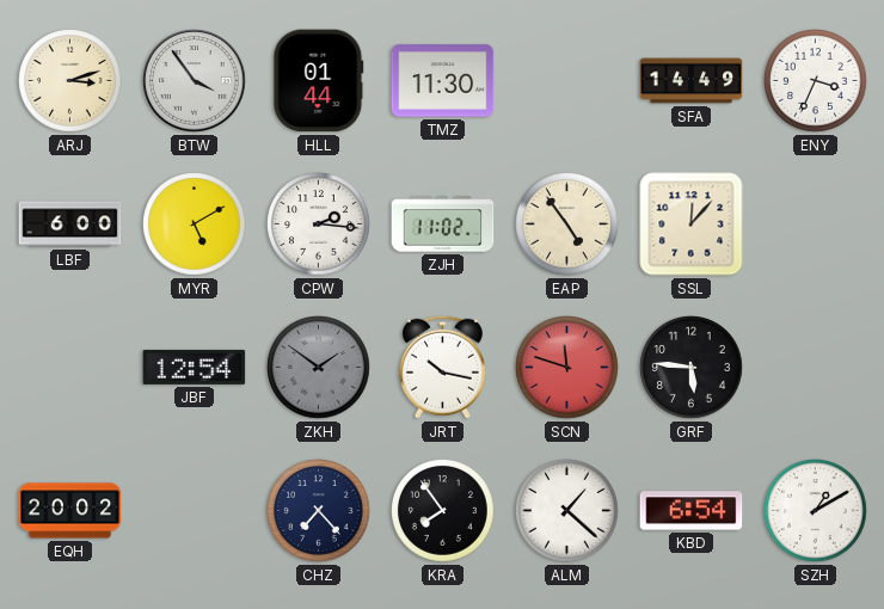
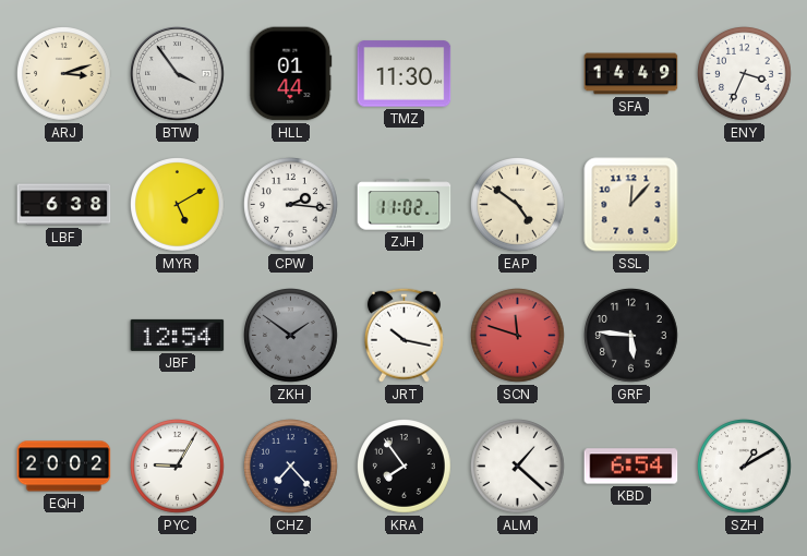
LBF: 6:00 -> 6:38
EAP: 4:54 -> 4:51
PYC: none -> 9:05
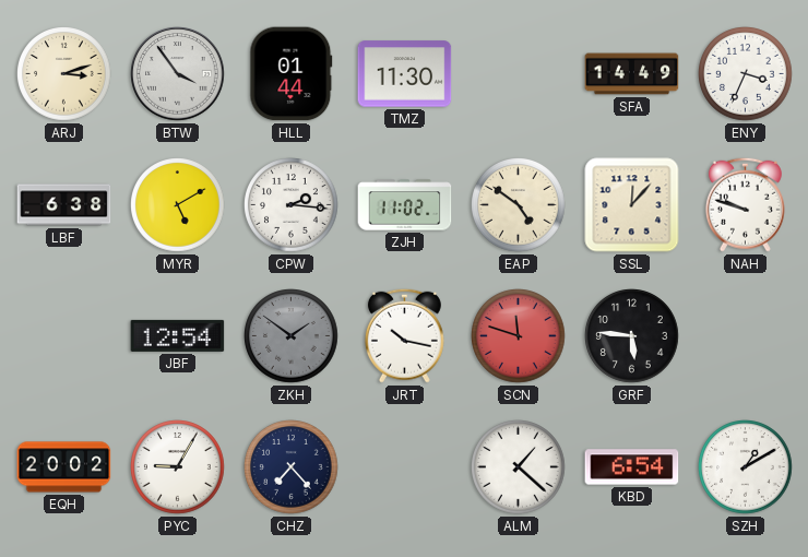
NAH: none -> 9:48
KRA: 7:54 -> none
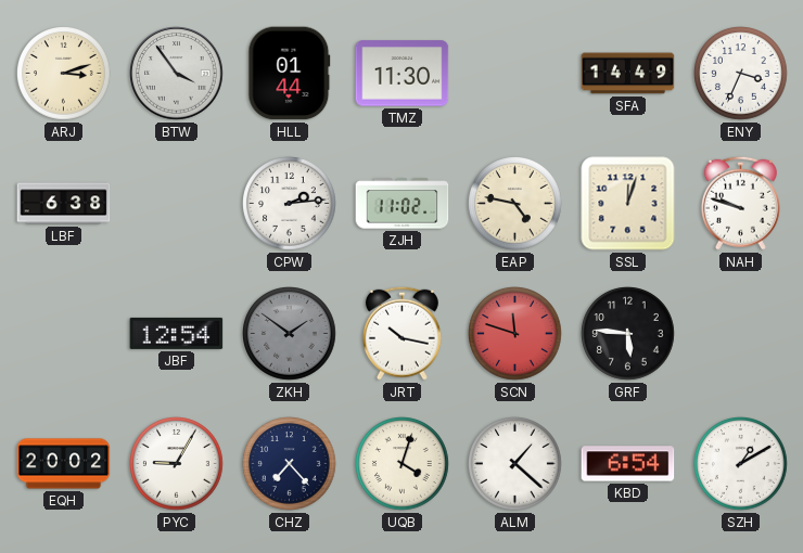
MYR: 5:10 -> none
CPW: 2:16 -> 2:14
EAP: 4:51 -> 4:47
SSL: 12:07 -> 12:03
UQB: none -> 4:03
